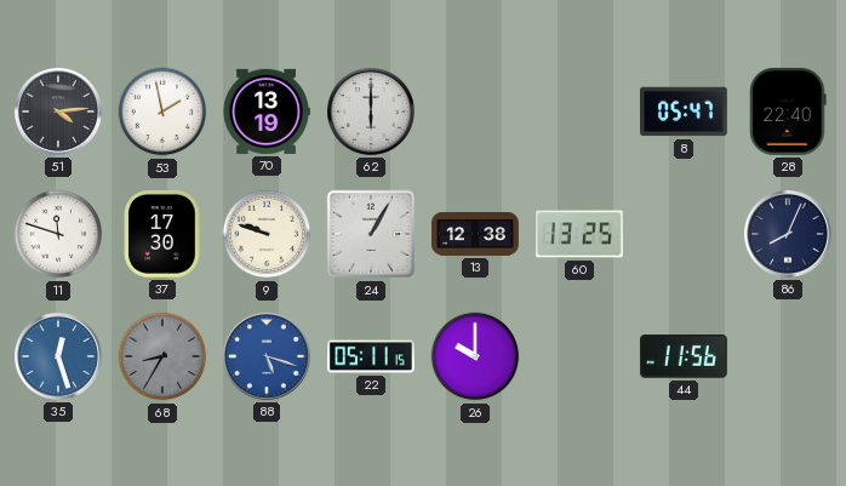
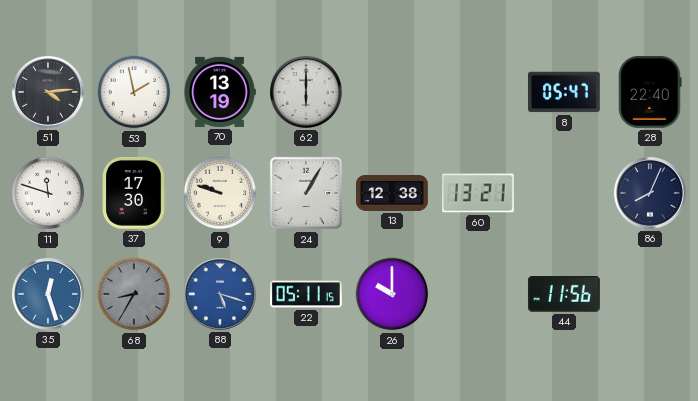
60: 13:25 -> 13:21
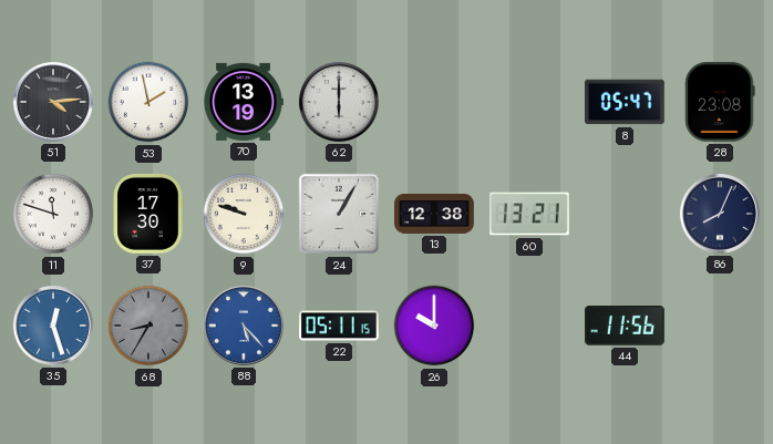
28: 22:40 -> 23:08
88: 5:18 -> 5:23
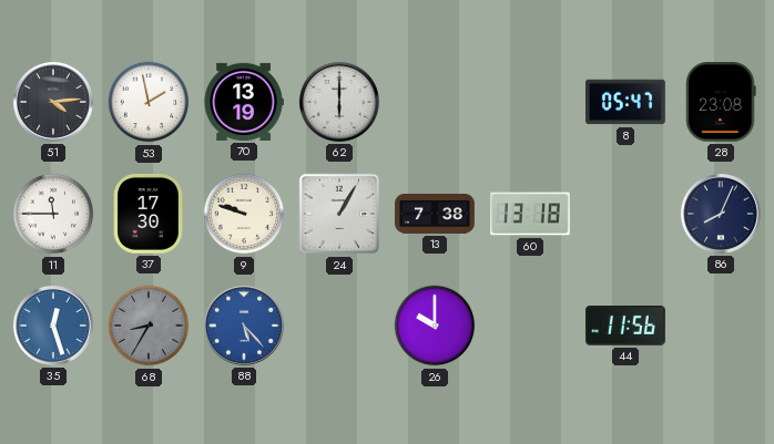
11: 11:48 -> 11:45
13: 12:38 -> 7:38
60: 13:21 -> 13:18
22: 05:11 -> none
